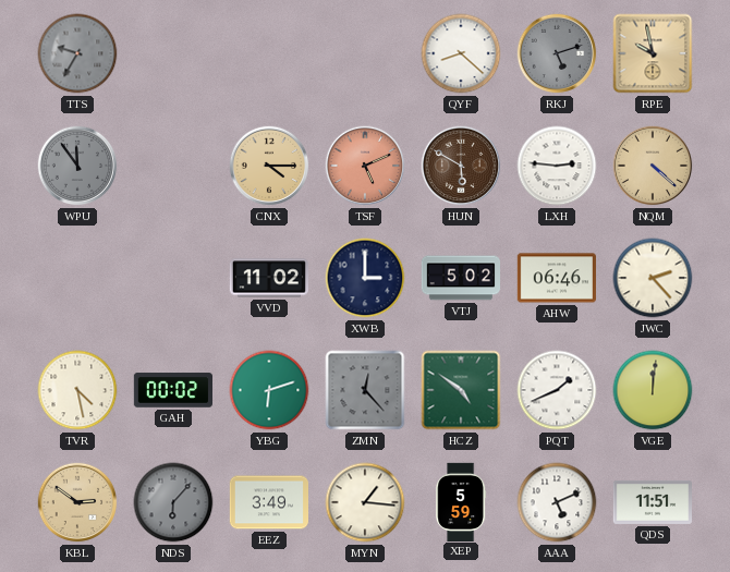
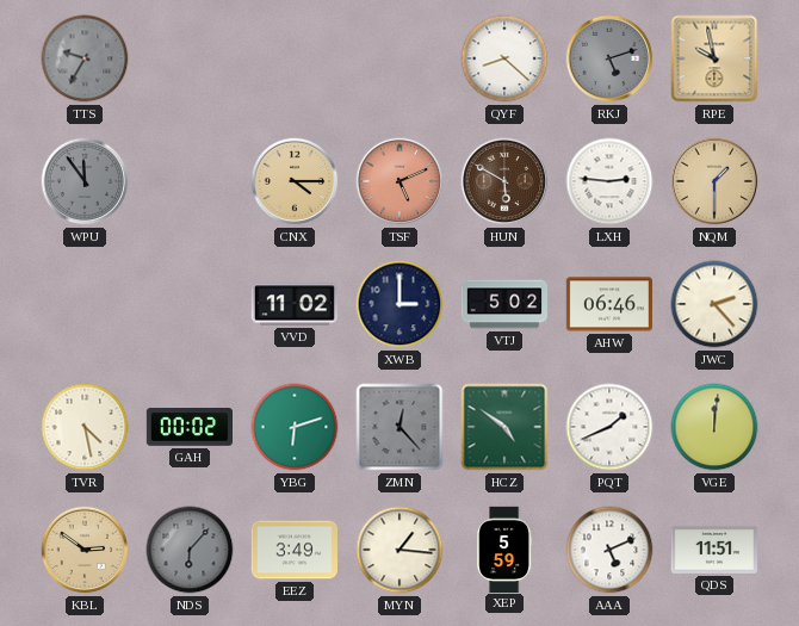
NQM: 4:22 -> 1:30
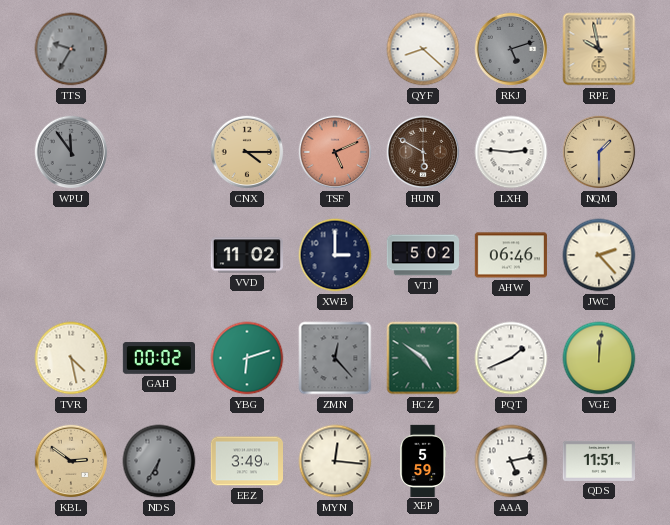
NDS: 6:07 -> 6:35
MYN: 1:16 -> 12:16
AAA: 5:11 -> 5:13
